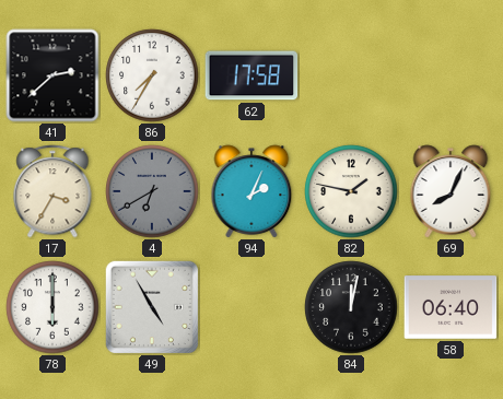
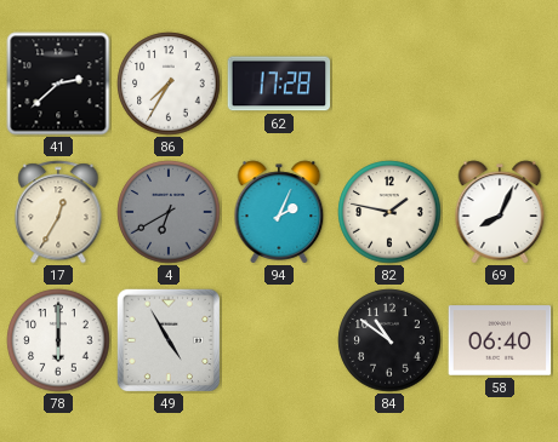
62: 17:58 -> 17:28
17: 3:35 -> 12:35
84: 12:02 -> 10:51
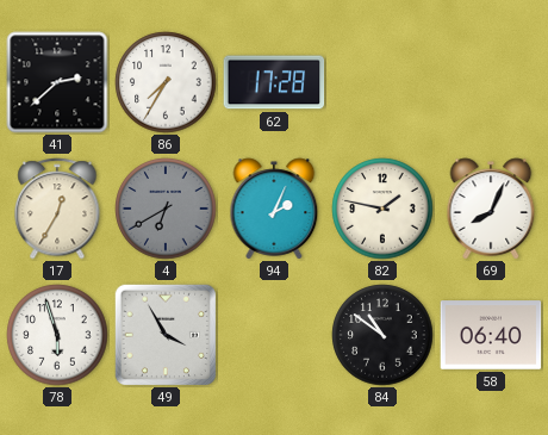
78: 6:00 -> 5:57
49: 4:55 -> 3:55
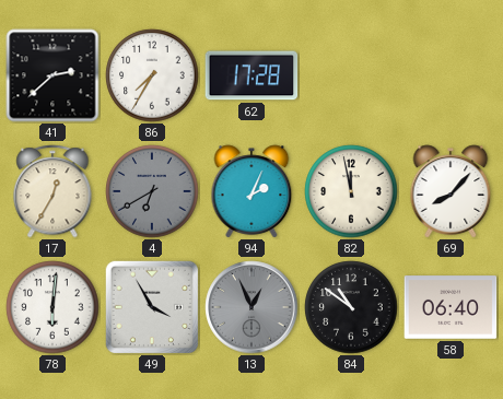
82: 1:47 -> 11:58
69: 8:04 -> 8:07
78: 5:57 -> 6:01
13: none -> 12:56
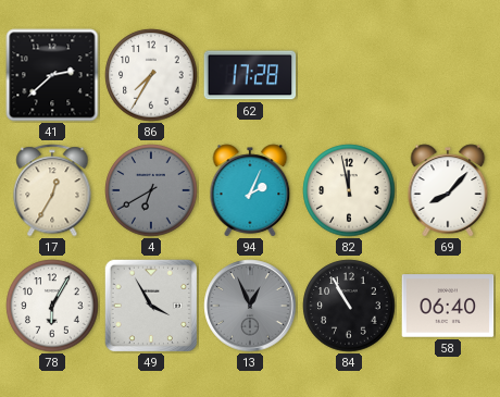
78: 6:01 -> 6:05
84: 10:51 -> 10:55
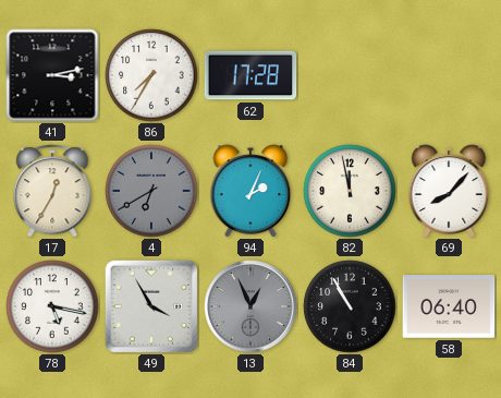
41: 2:38 -> 3:13
78: 6:05 -> 5:17
